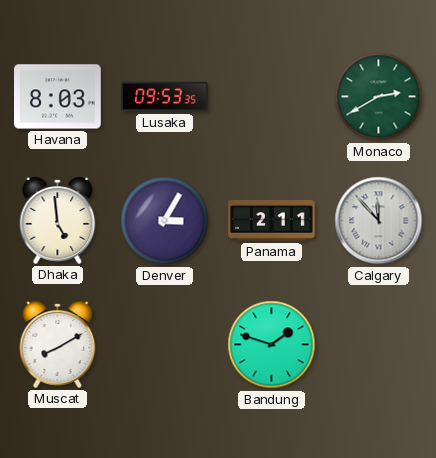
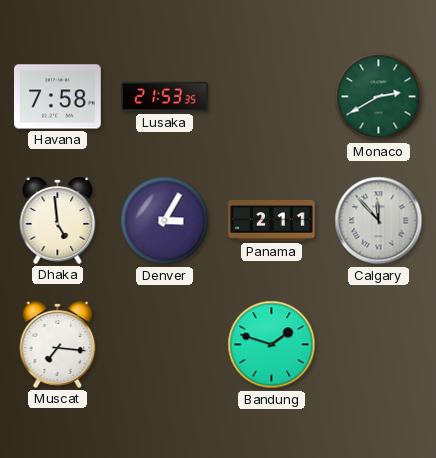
Havana: 8:03 -> 7:58
Lusaka: 09:53 -> 21:53
Muscat: 8:10 -> 7:16
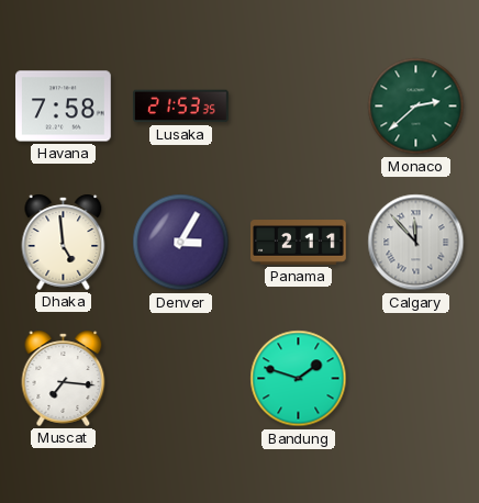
Monaco: 2:40 -> 2:38
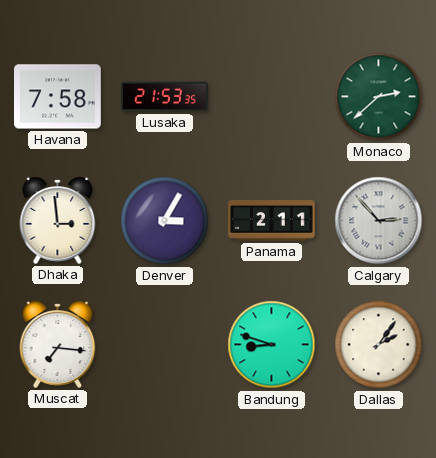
Dhaka: 4:59 -> 2:59
Calgary: 11:53 -> 2:53
Bandung: 1:48 -> 8:48
Dallas: none -> 2:06
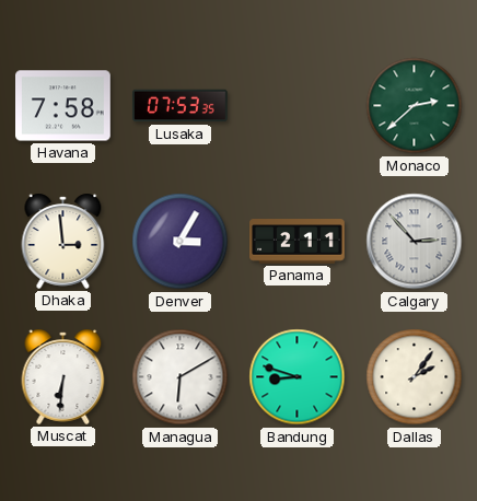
Lusaka: 21:53 -> 07:53
Muscat: 7:16 -> 6:31
Managua: none -> 6:10
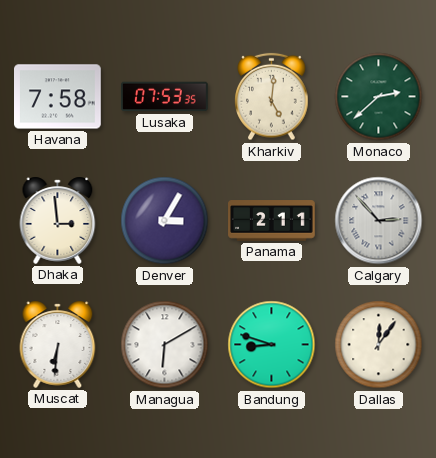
Kharkiv: none -> 5:01
Dallas: 2:06 -> 12:06
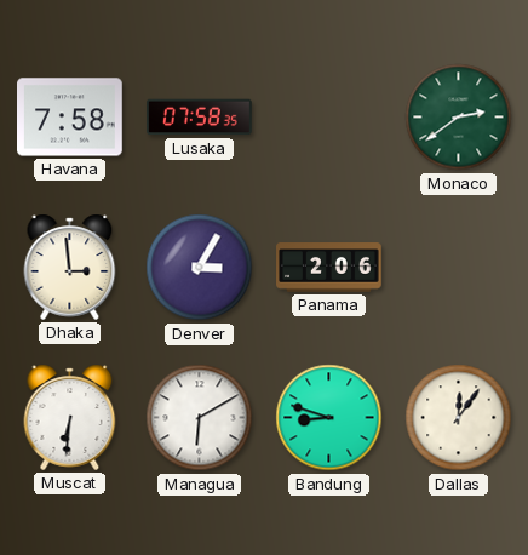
Lusaka: 07:53 -> 07:58
Kharkiv: 5:01 -> none
Monaco: 2:38 -> 2:39
Panama: 2:11 -> 2:06
Calgary: 2:53 -> none
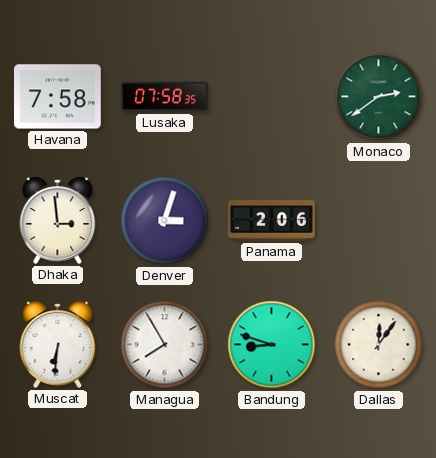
Denver: 3:05 -> 3:03
Managua: 6:10 -> 7:55
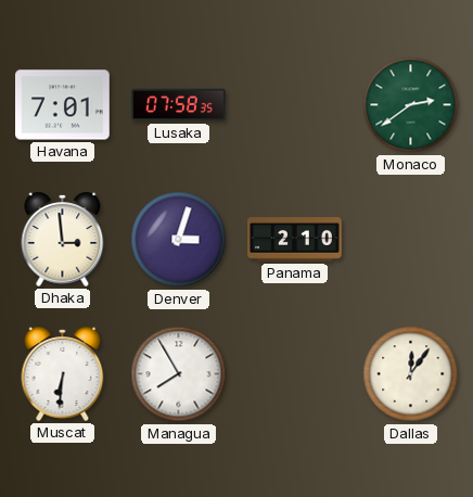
Havana: 7:58 -> 7:01
Panama: 2:06 -> 2:10
Bandung: 8:48 -> none
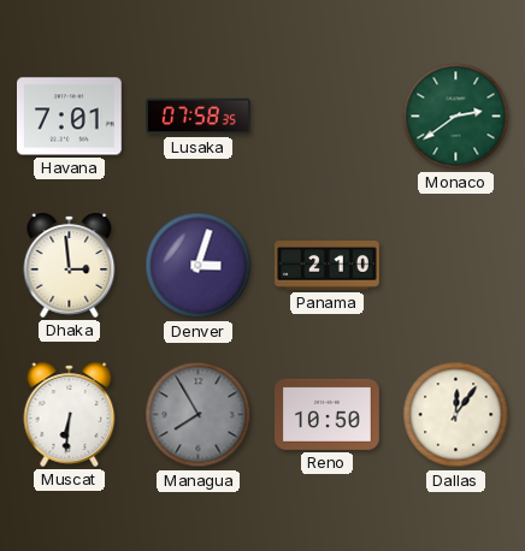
Managua dial: white -> grey
Reno: none -> 10:50
